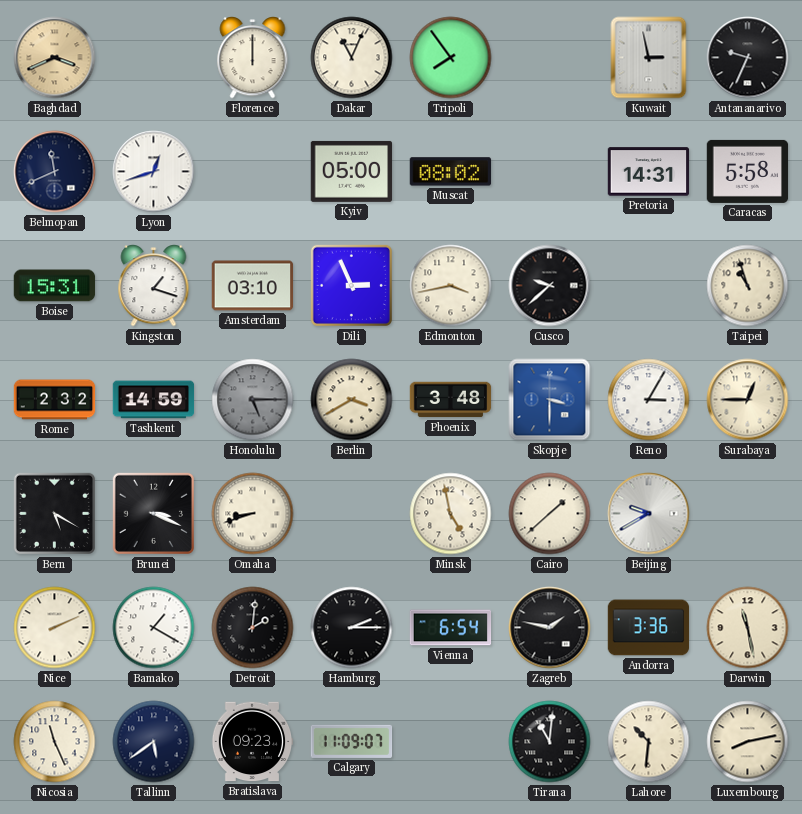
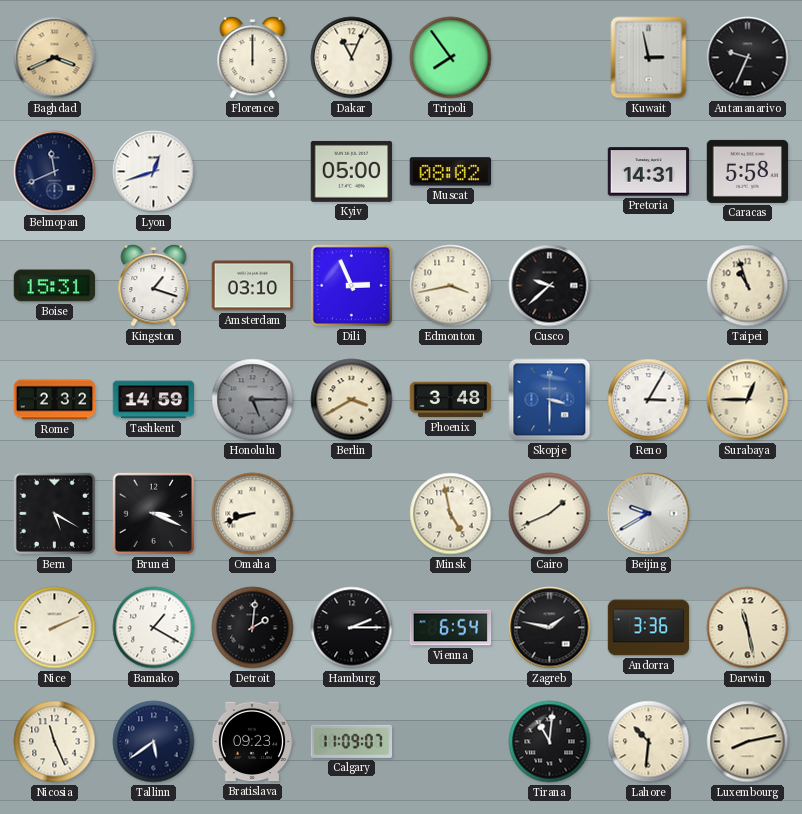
Cairo: 1:38 -> 1:41
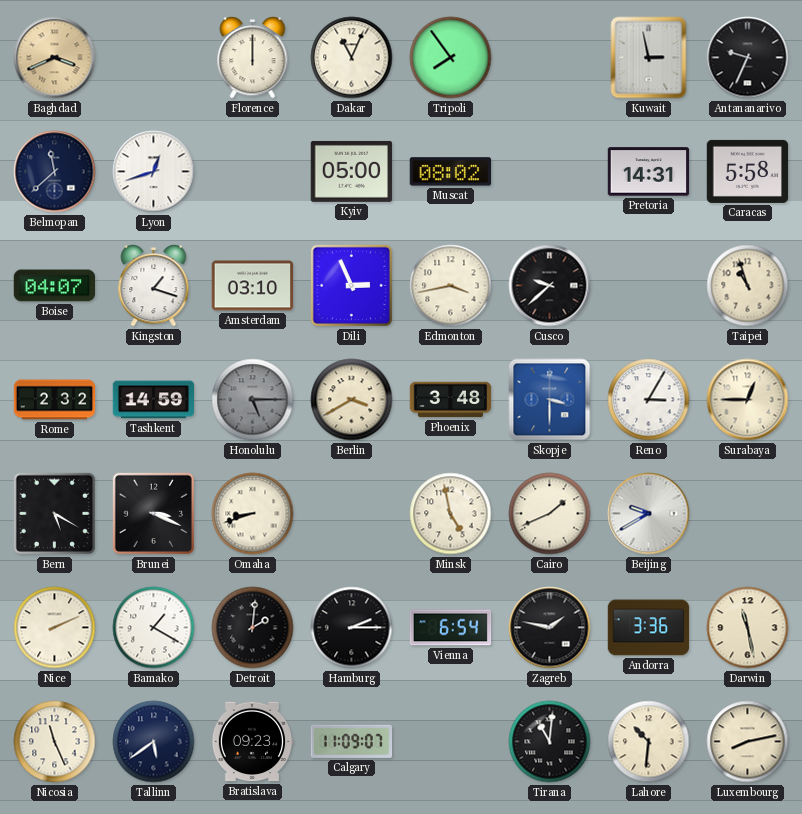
Belmopan: 11:41 -> 11:38
Boise: 15:31 -> 04:07
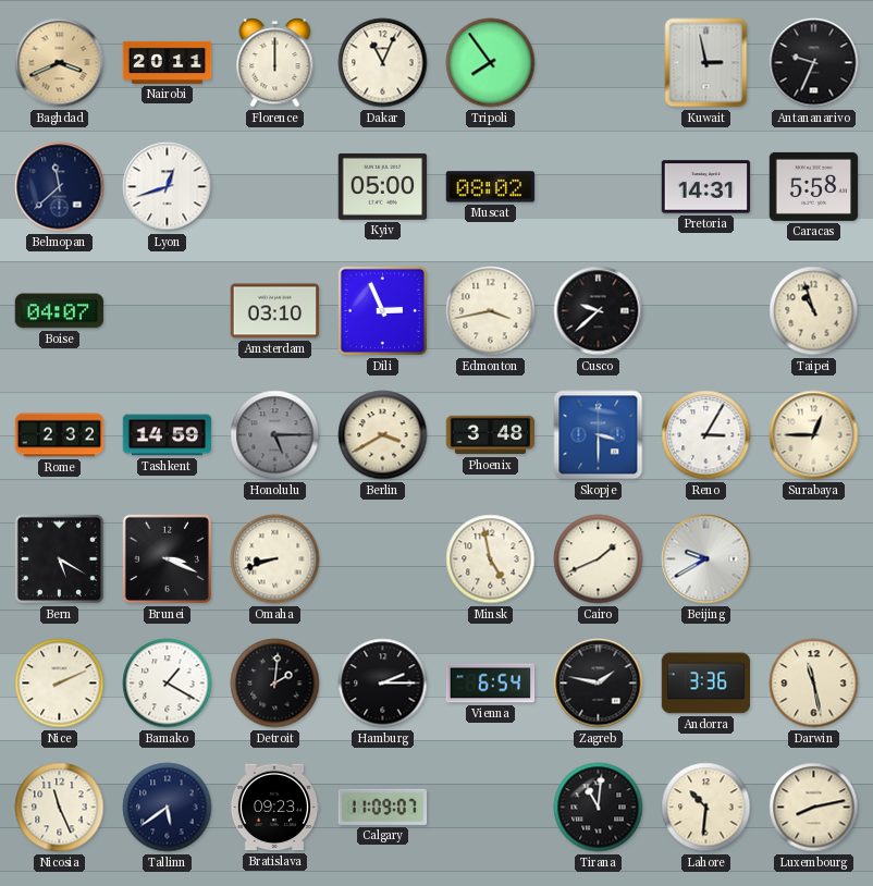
Nairobi: none -> 20:11
Kingston: 1:18 -> none
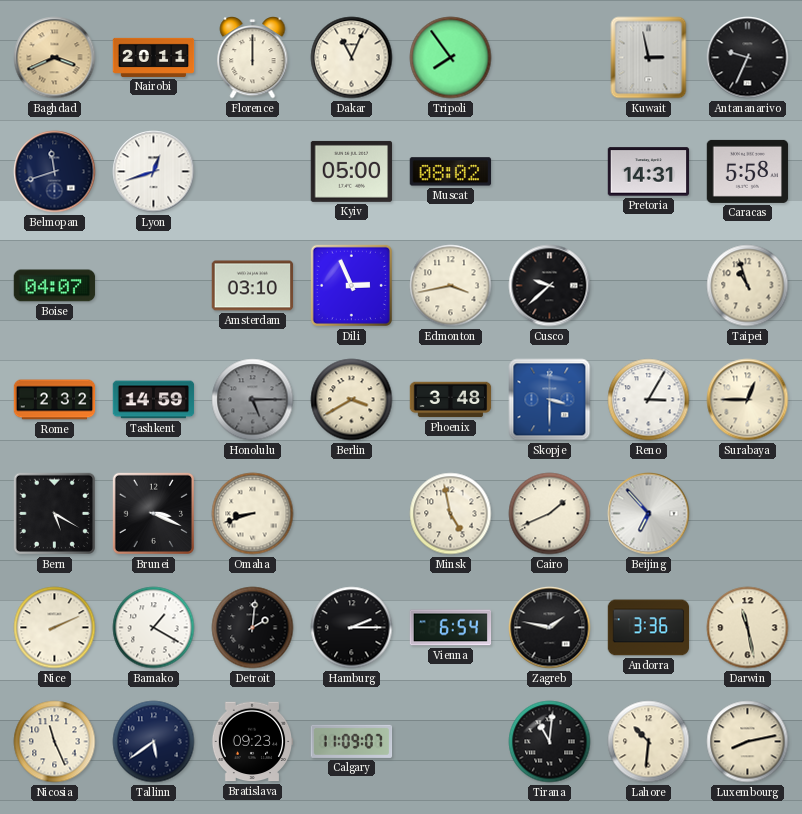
Belmopan: 11:38 -> 11:42
Beijing: 9:40 -> 6:53
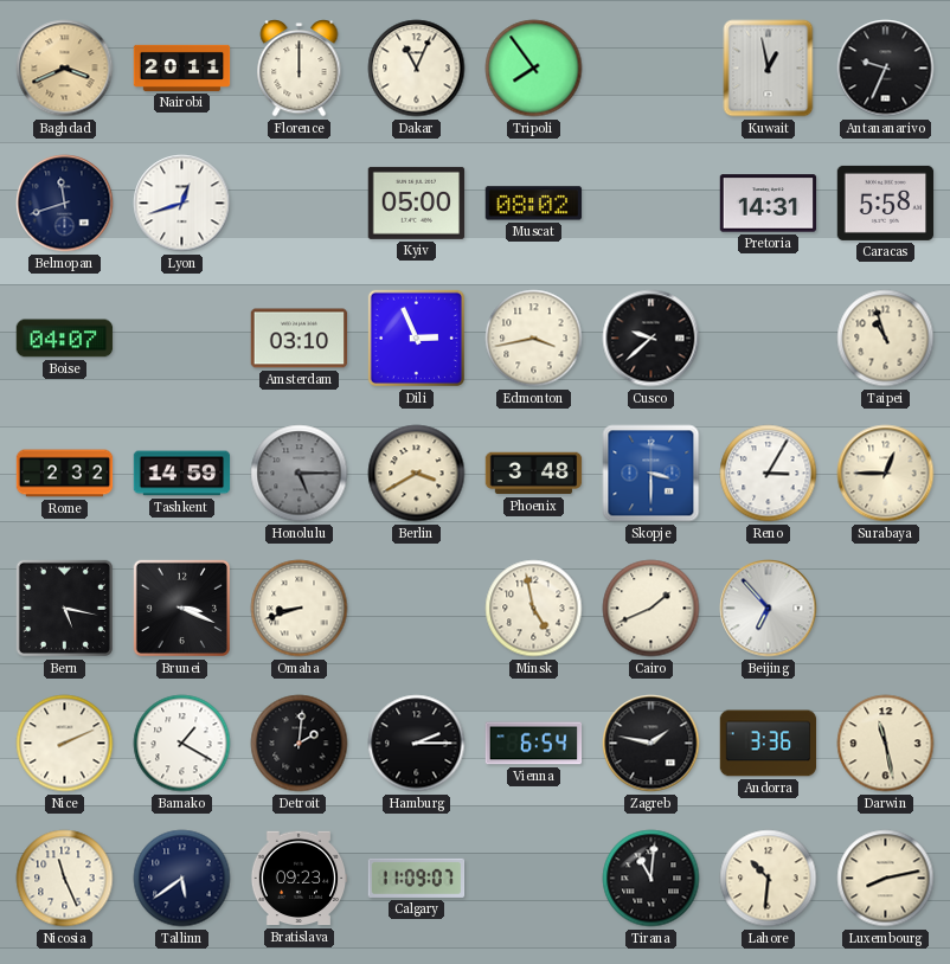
Kuwait: 2:58 -> 12:58
Bern: 5:20 -> 5:17
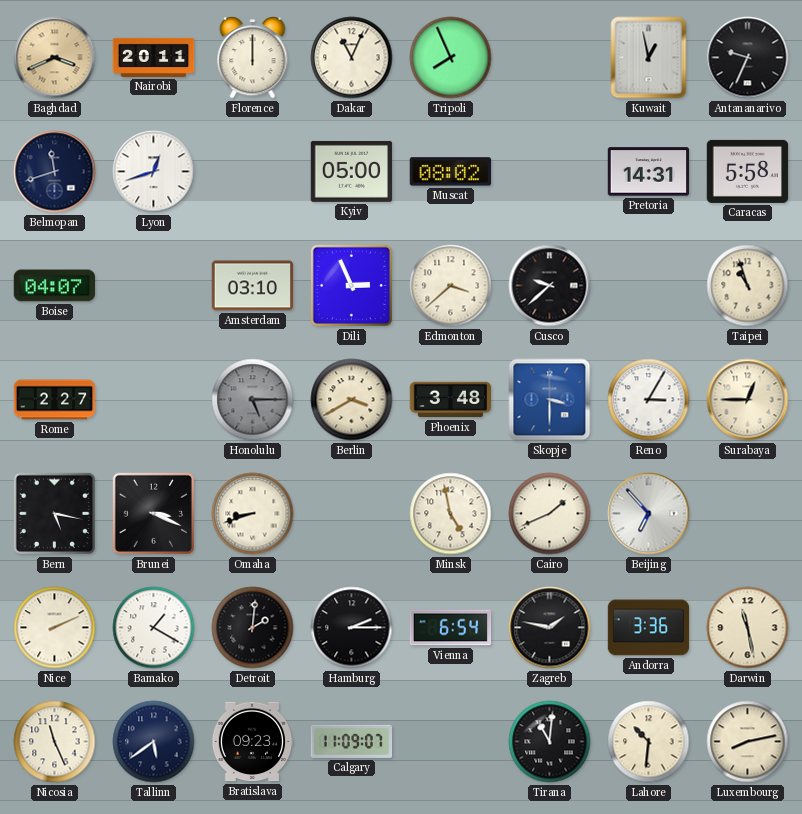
Tripoli: 7:54 -> 7:56
Edmonton: 3:43 -> 3:38
Rome: 2:32 -> 2:27
Tashkent: 14:59 -> none
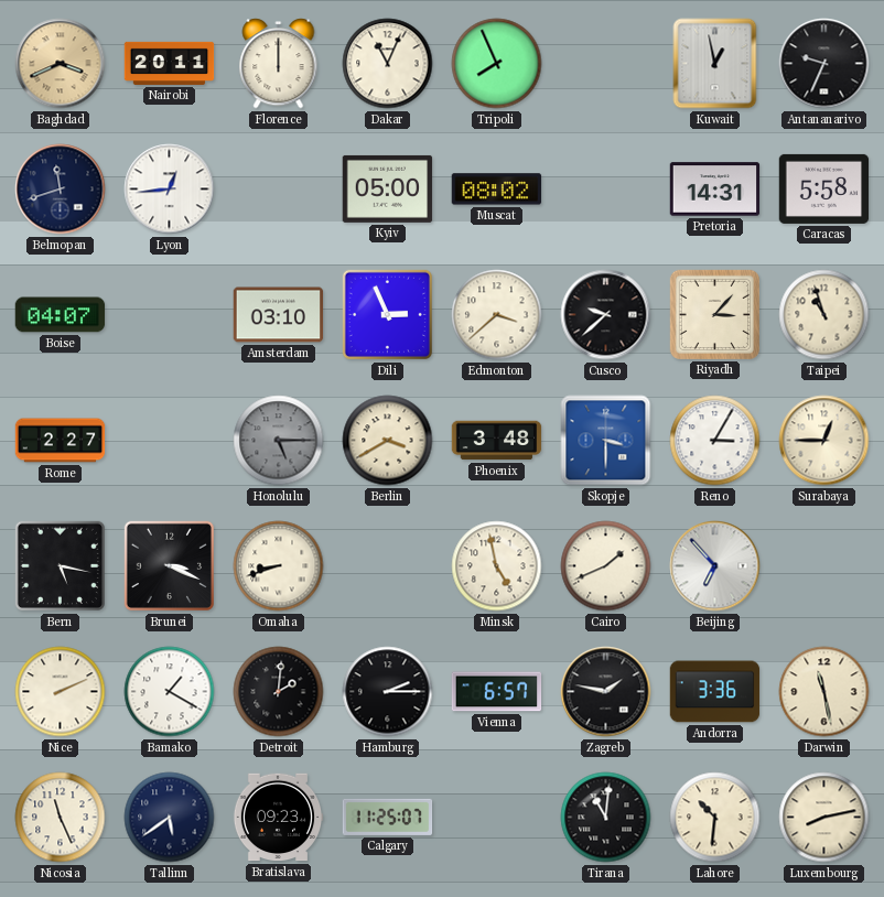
Lyon: 12:42 -> 12:44
Riyadh: none -> 3:07
Vienna: 6:54 -> 6:57
Calgary: 11:09 -> 11:25
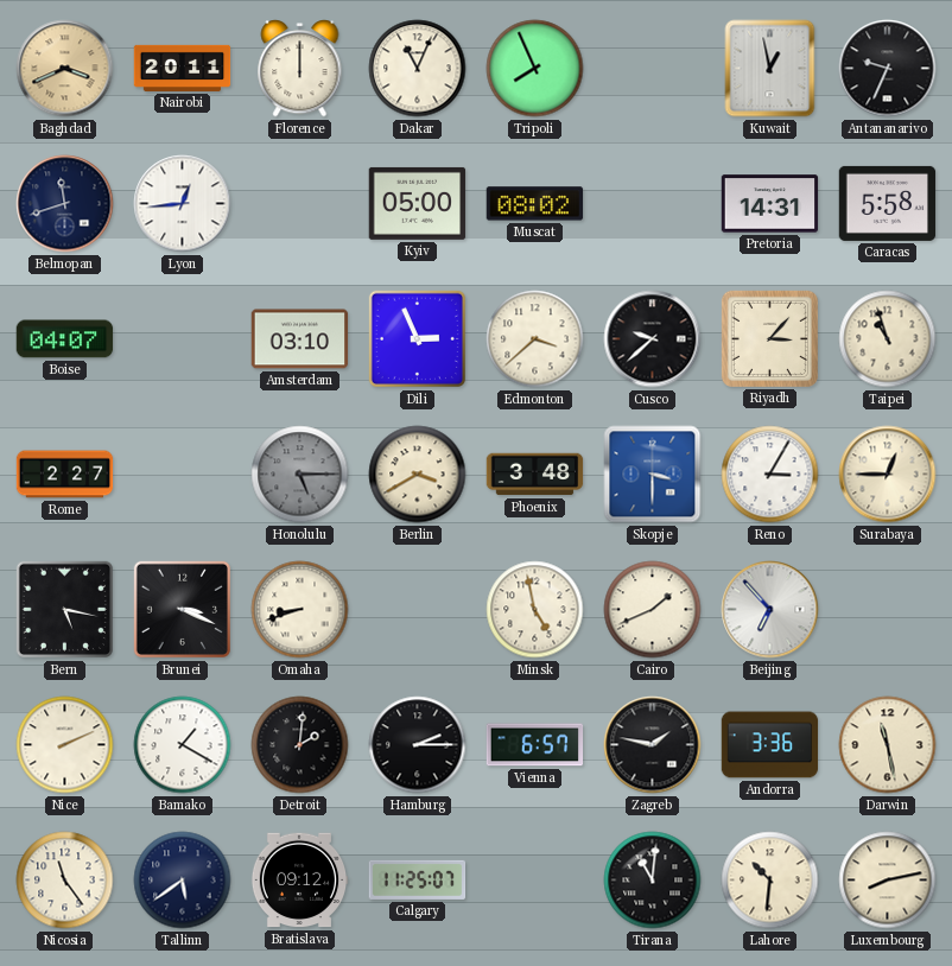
Nicosia: 11:26 -> 11:24
Bratislava: 09:23 -> 09:12
